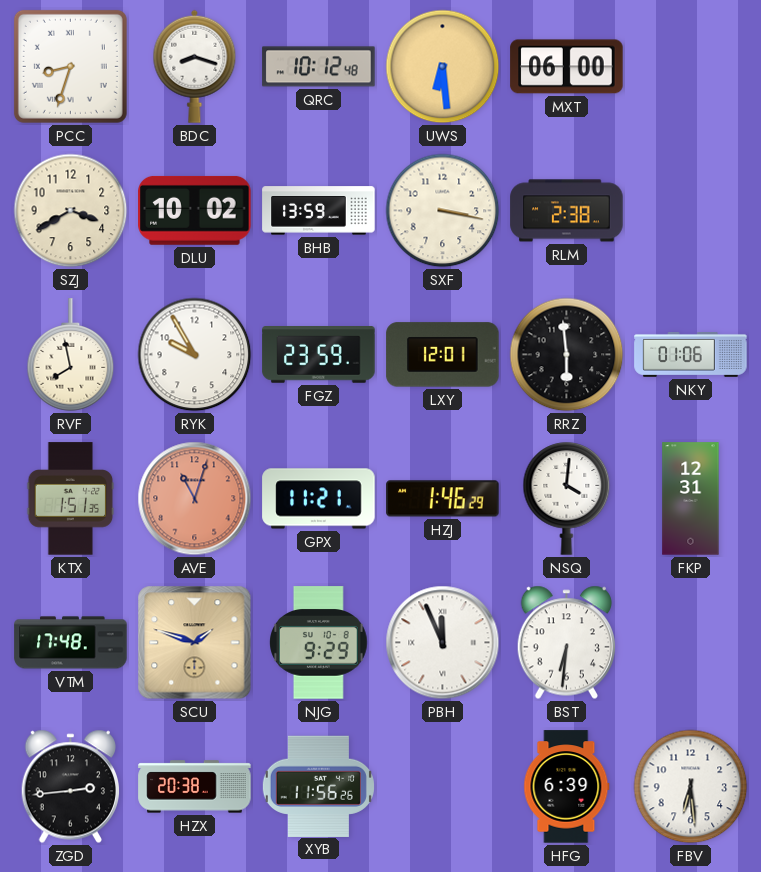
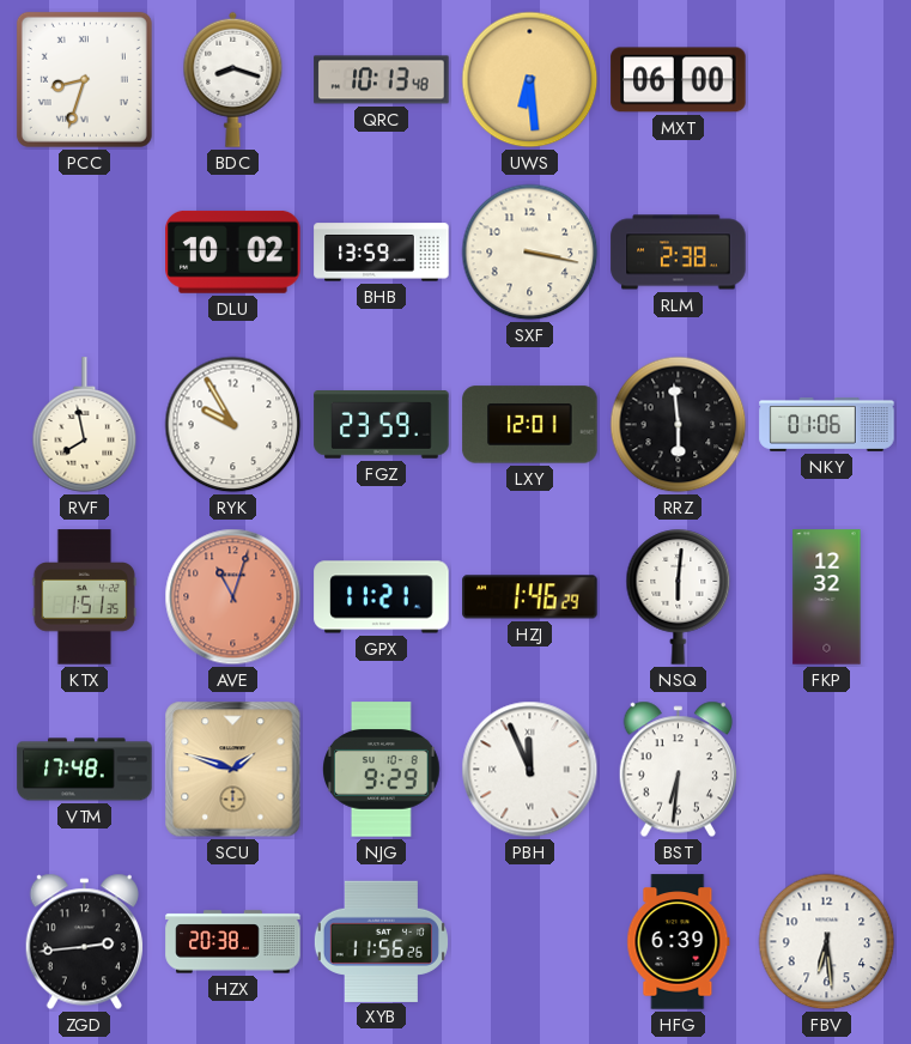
QRC: 10:12 -> 10:13
SZJ: 3:40 -> none
NSQ: 4:01 -> 6:01
FKP: 12:31 -> 12:32
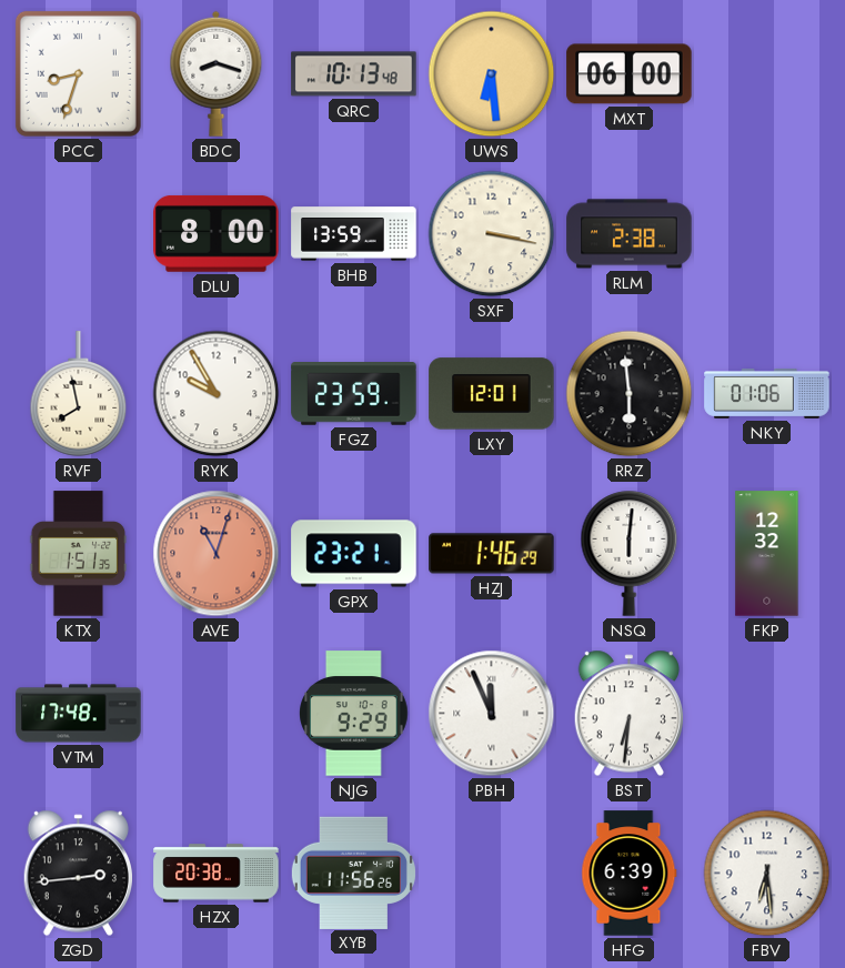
DLU: 10:02 -> 8:00
GPX: 11:21 -> 23:21
SCU: 1:48 -> none
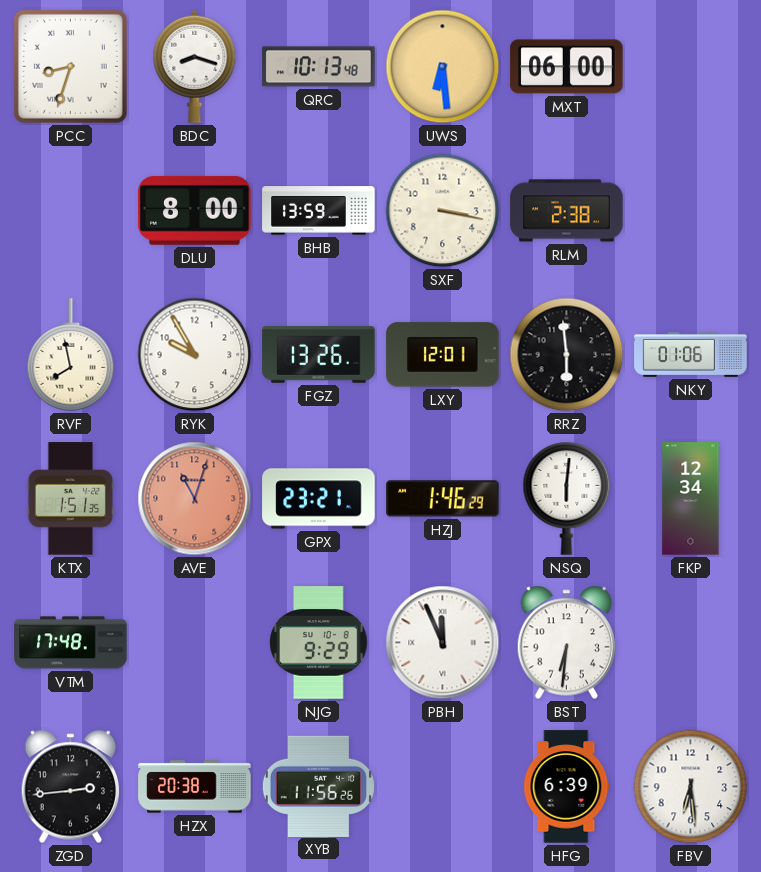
FGZ: 23:59 -> 13:26
FKP: 12:32 -> 12:34
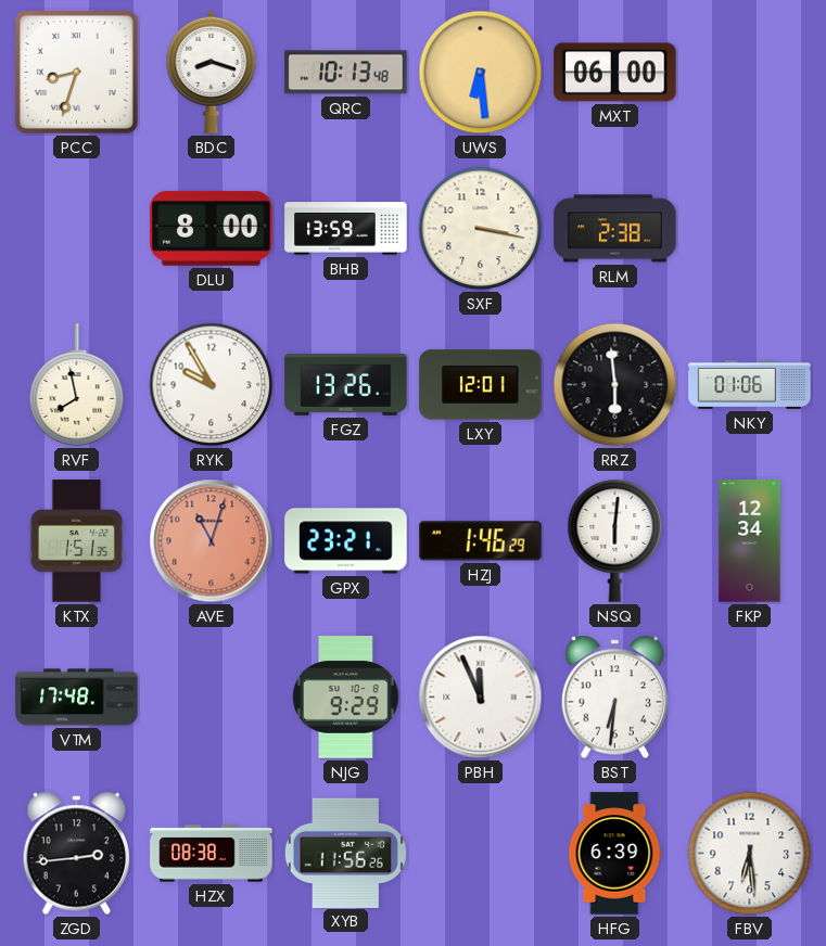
HZX: 20:38 -> 08:38
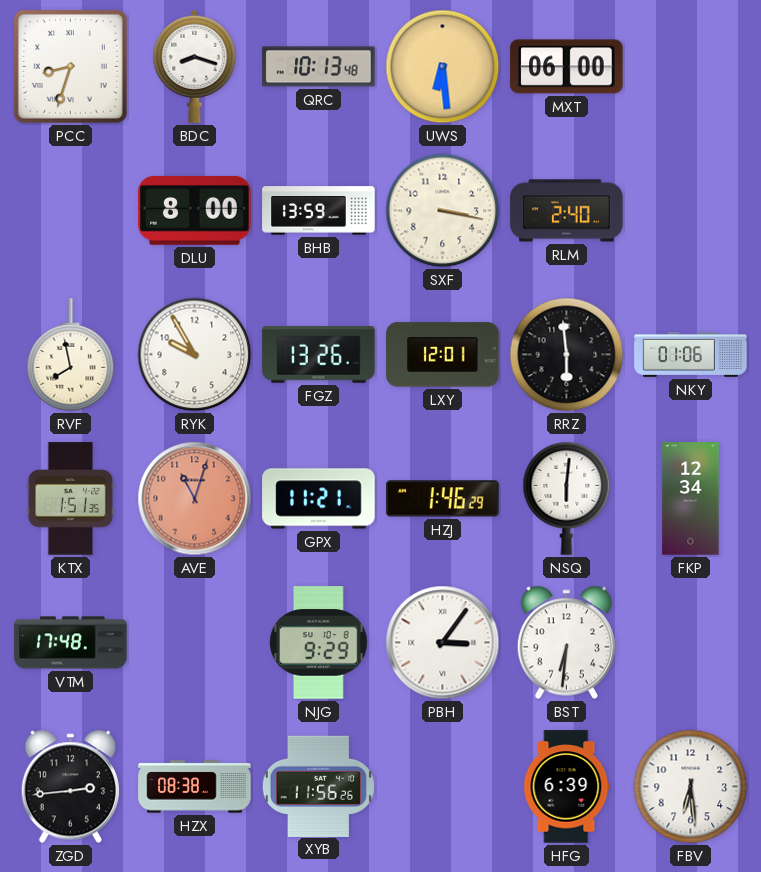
RLM: 2:38 -> 2:40
GPX: 23:21 -> 11:21
PBH: 11:56 -> 3:06
